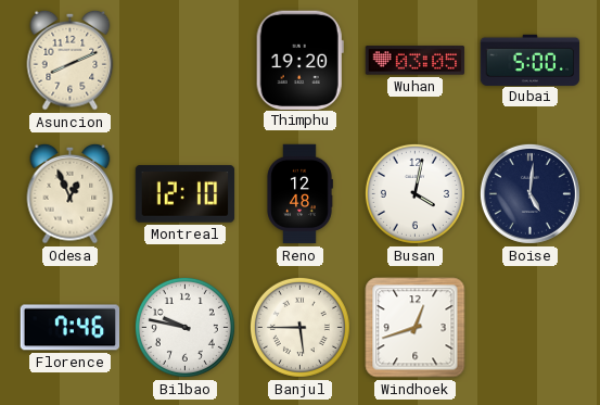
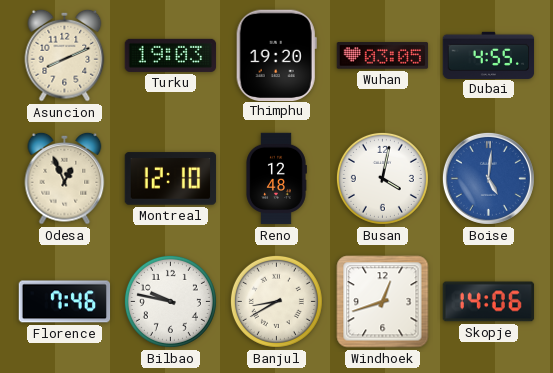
Turku: none -> 19:03
Dubai: 5:00 -> 4:55
Boise dial: navy -> blue
Banjul: 5:45 -> 8:40
Skopje: none -> 14:06
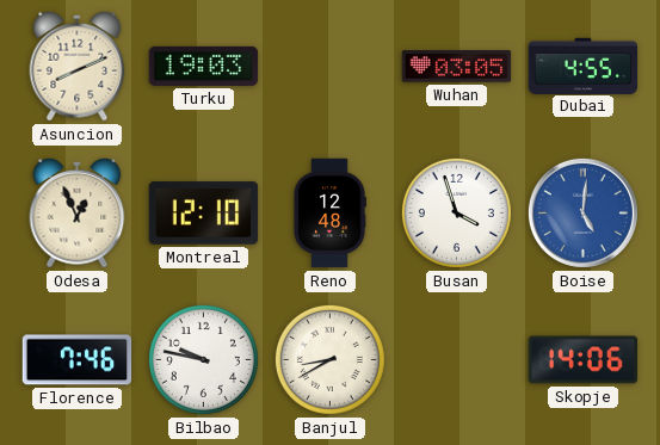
Thimphu: 19:20 -> none
Busan: 4:02 -> 3:57
Windhoek: 12:42 -> none
